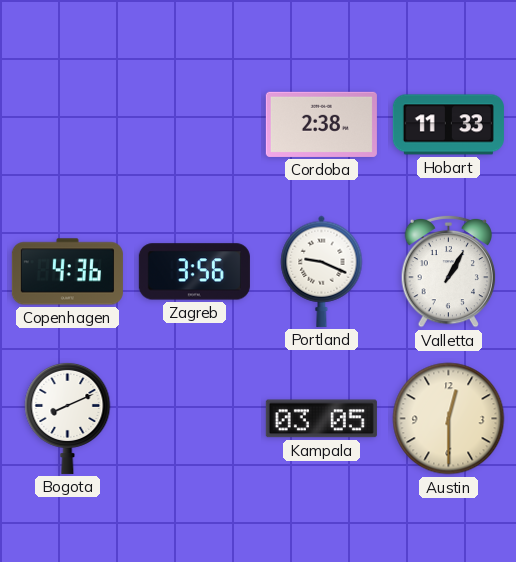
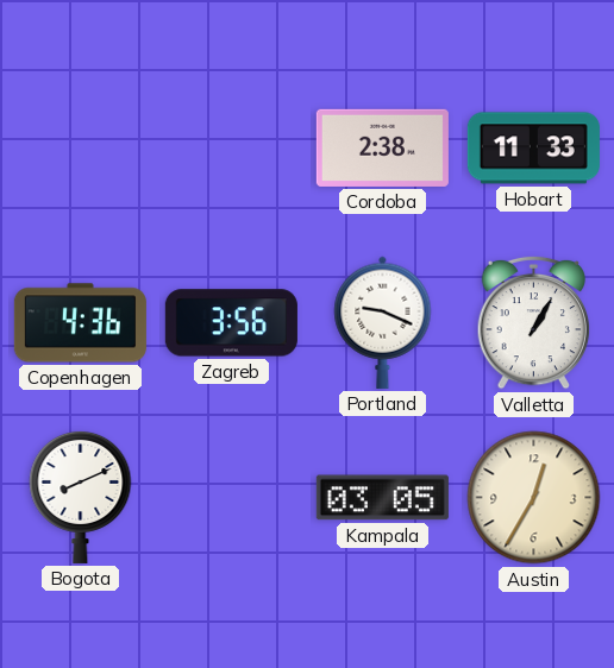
Austin: 12:30 -> 12:35
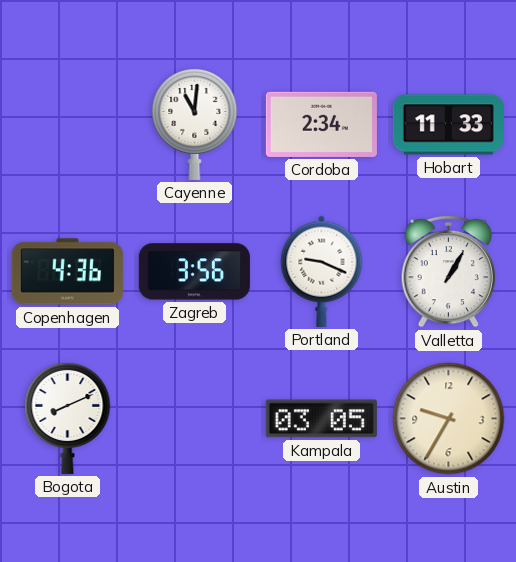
Cayenne: none -> 11:01
Cordoba: 2:38 -> 2:34
Austin: 12:35 -> 9:35
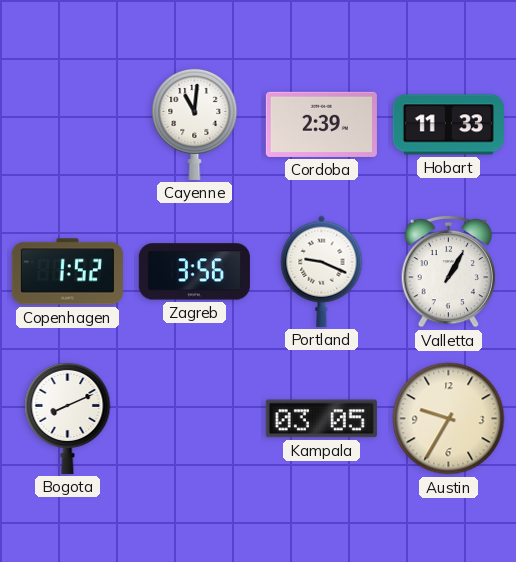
Cordoba: 2:34 -> 2:39
Copenhagen: 4:36 -> 1:52
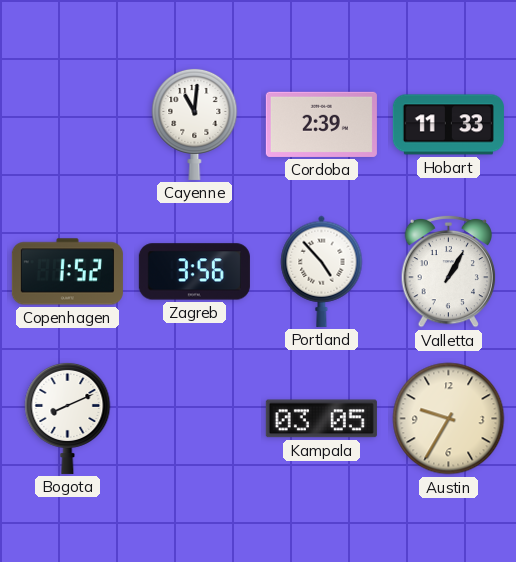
Portland: 9:19 -> 4:53
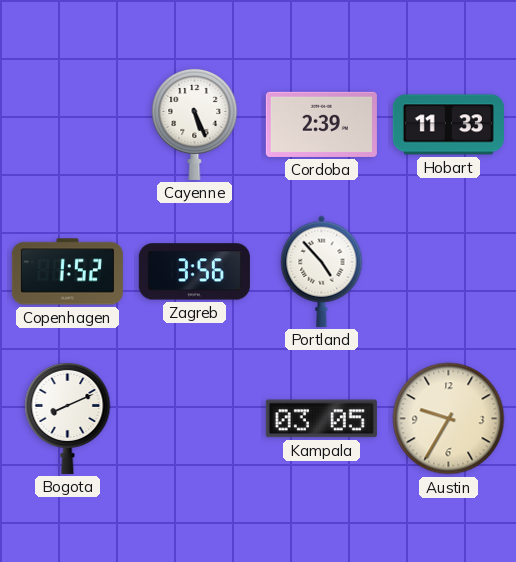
Cayenne: 11:01 -> 5:26
Valletta: 1:05 -> none
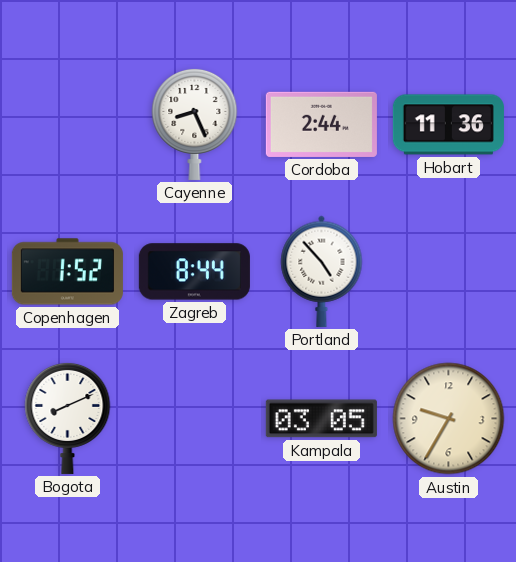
Cayenne: 5:26 -> 8:26
Cordoba: 2:39 -> 2:44
Hobart: 11:33 -> 11:36
Zagreb: 3:56 -> 8:44
